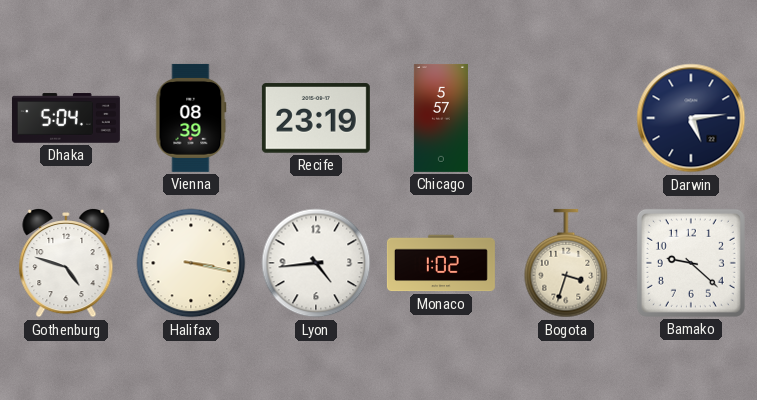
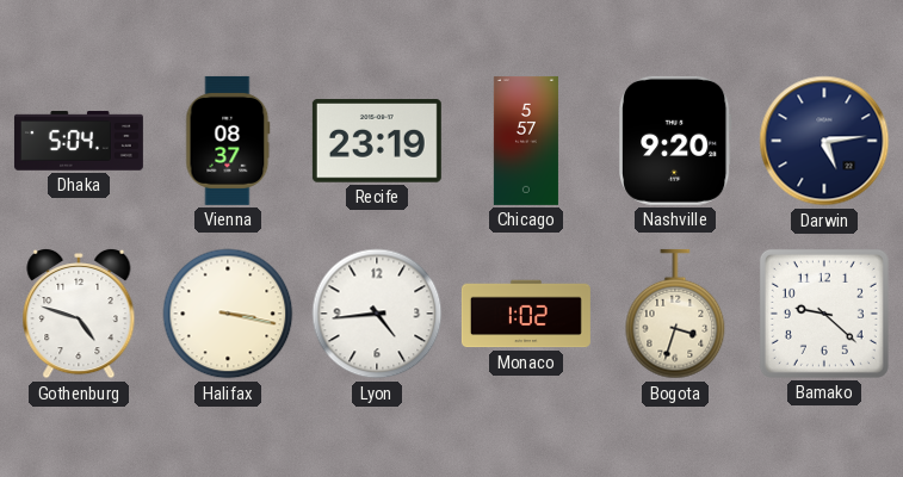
Vienna: 08:39 -> 08:37
Nashville: none -> 9:20
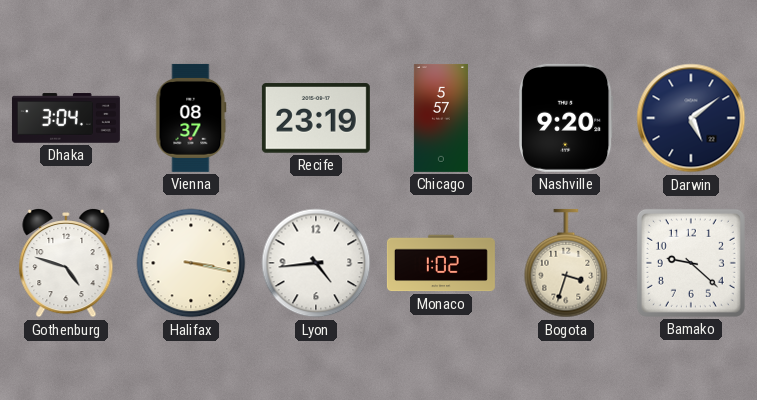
Dhaka: 5:04 -> 3:04
Darwin: 5:14 -> 5:09
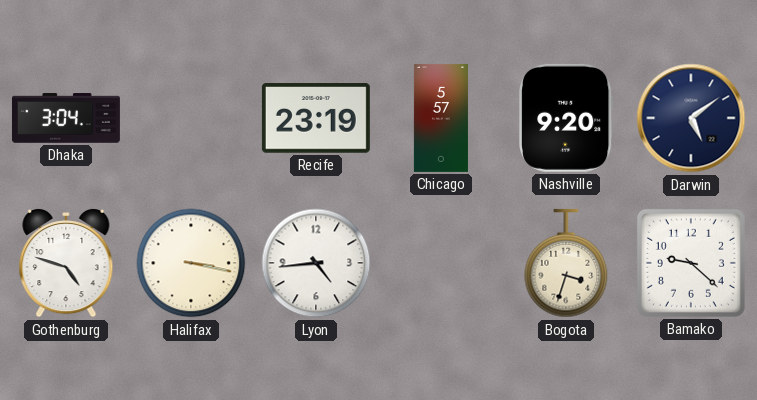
Vienna: 08:37 -> none
Monaco: 1:02 -> none
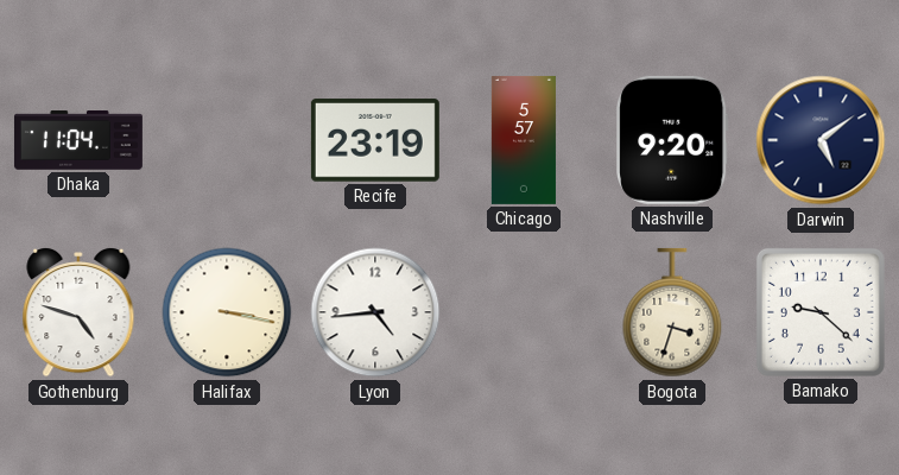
Dhaka: 3:04 -> 11:04
